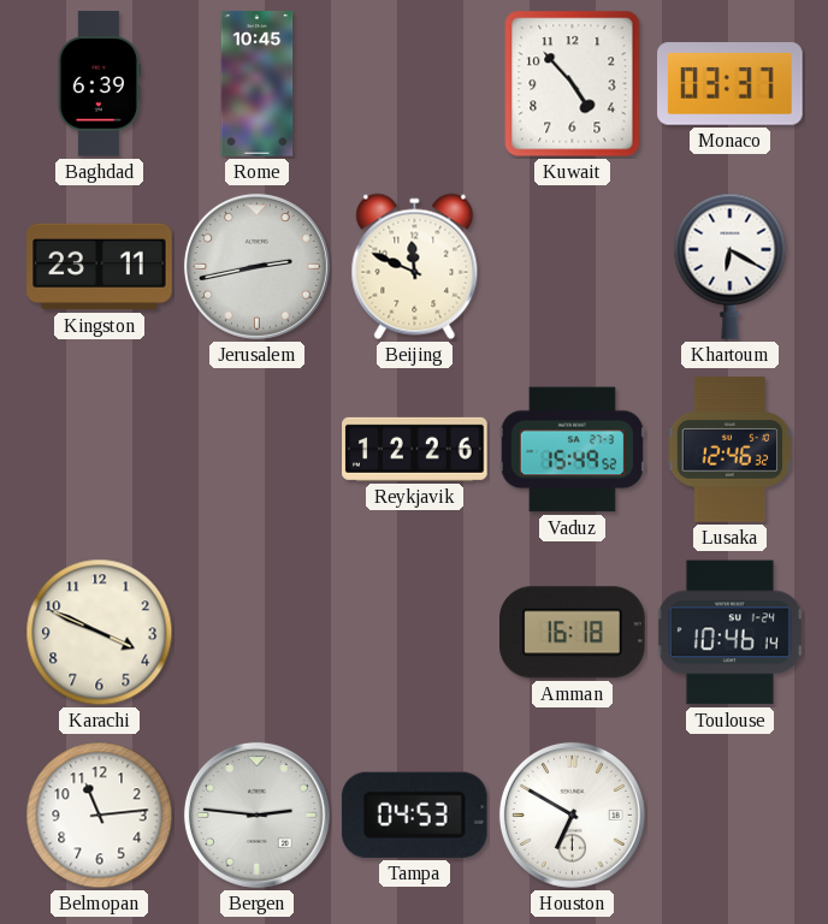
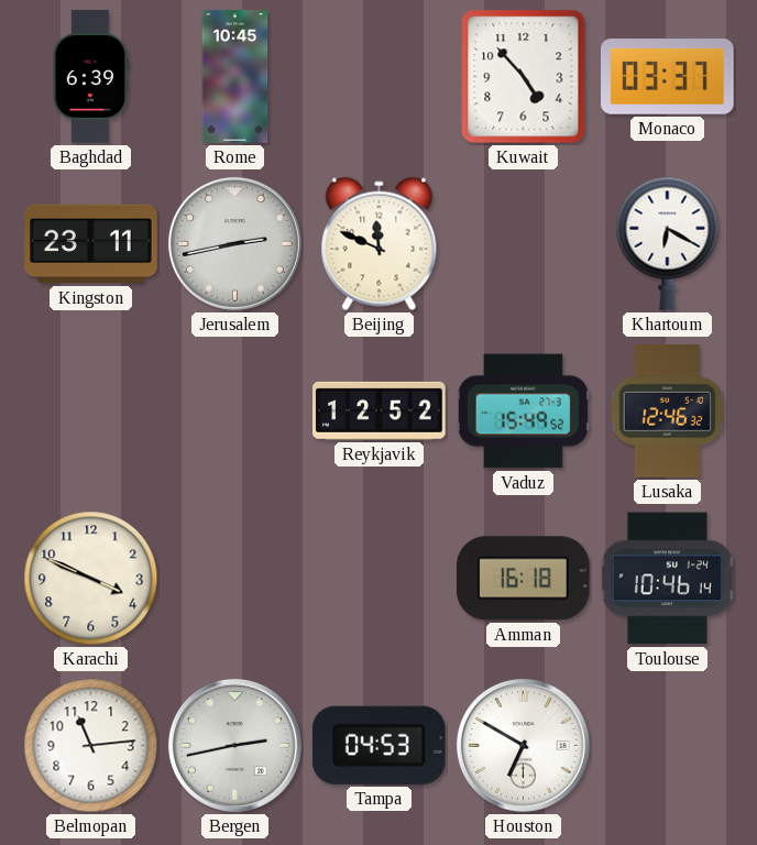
Reykjavik: 12:26 -> 12:52
Bergen: 2:46 -> 2:43
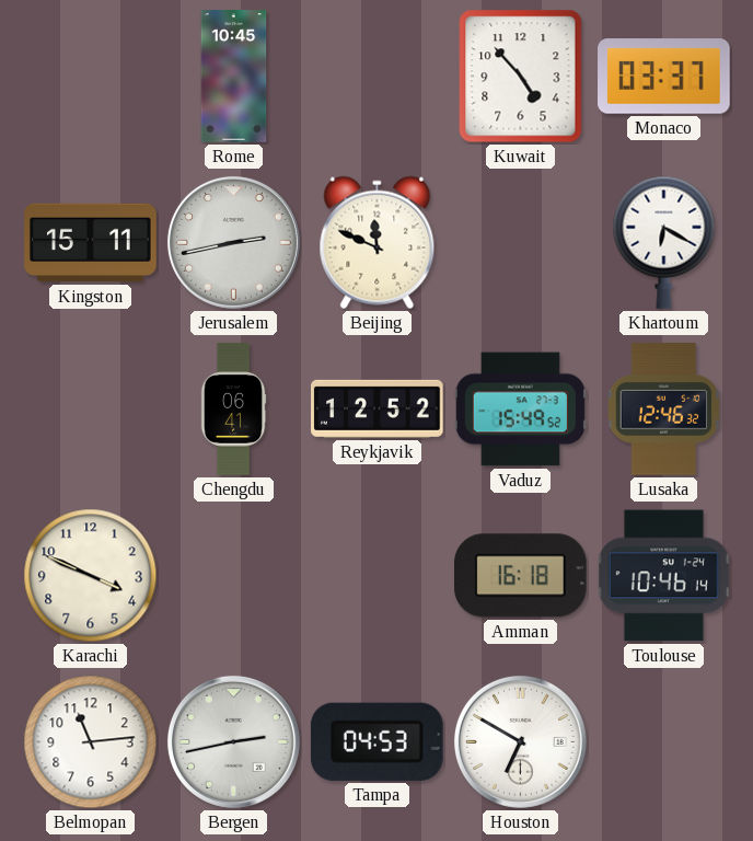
Baghdad: 6:39 -> none
Kingston: 23:11 -> 15:11
Chengdu: none -> 06:41
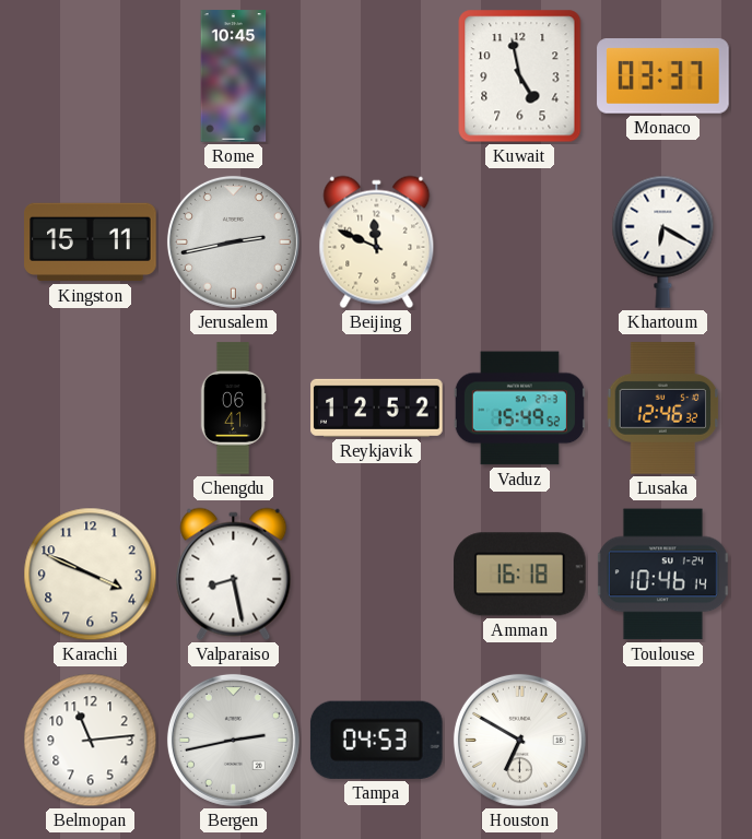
Kuwait: 4:53 -> 4:58
Valparaiso: none -> 8:28
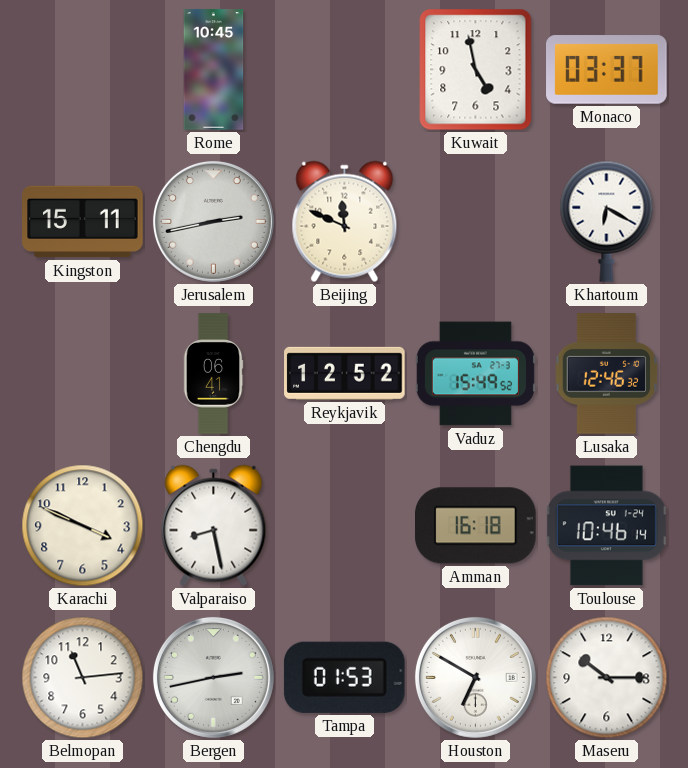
Tampa: 04:53 -> 01:53
Maseru: none -> 10:15
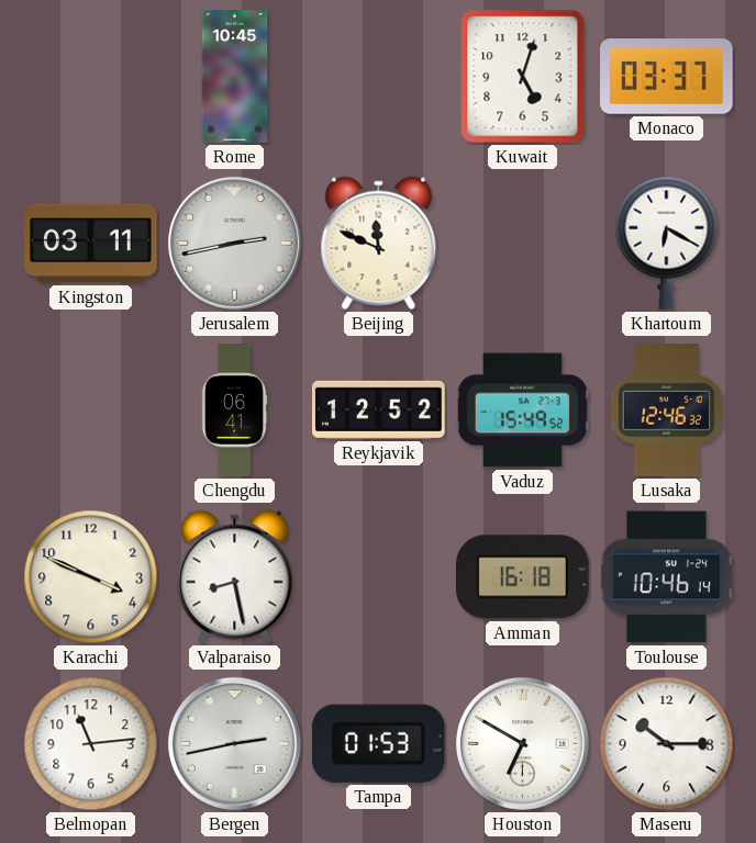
Kuwait: 4:58 -> 5:03
Kingston: 15:11 -> 03:11
